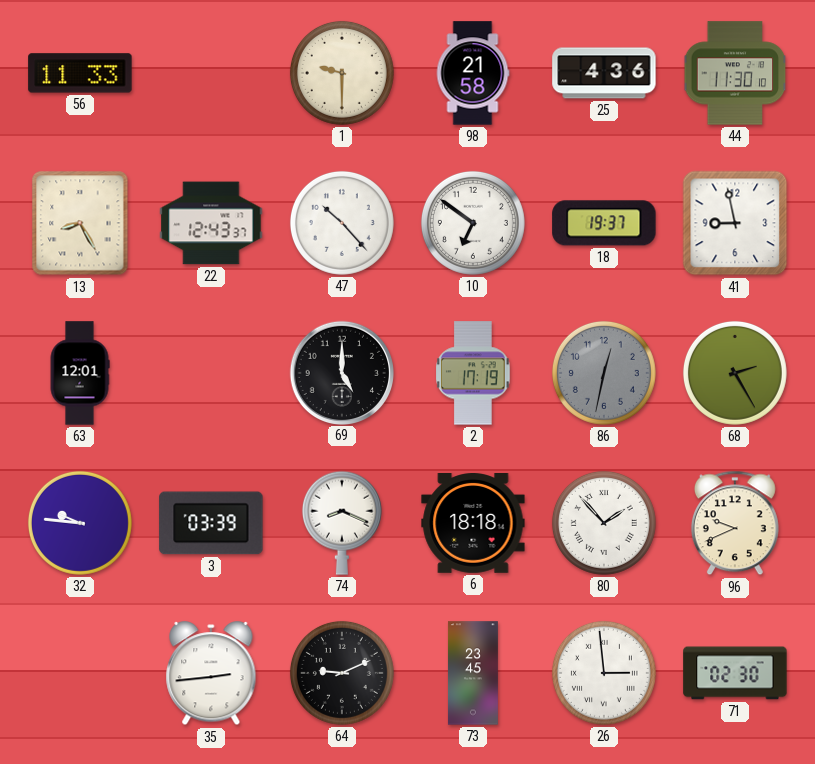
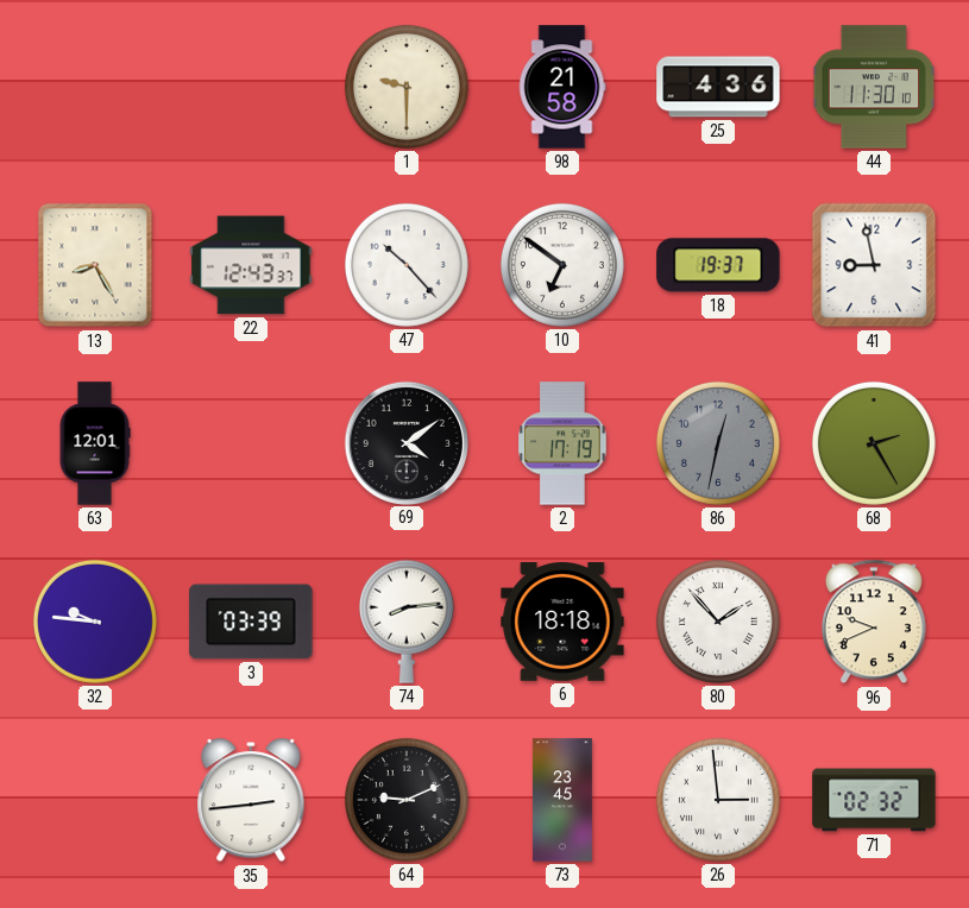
56: 11:33 -> none
69: 5:00 -> 4:09
74: 8:19 -> 8:14
71: 02:30 -> 02:32
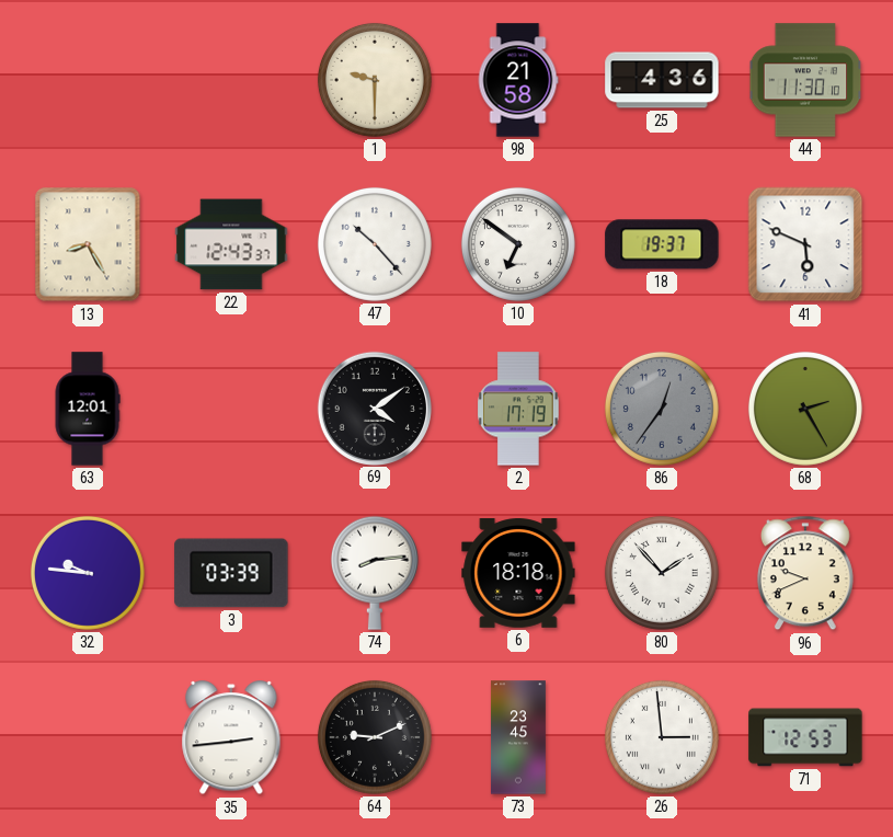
41: 8:58 -> 5:49
86: 12:32 -> 12:36
71: 02:32 -> 12:53
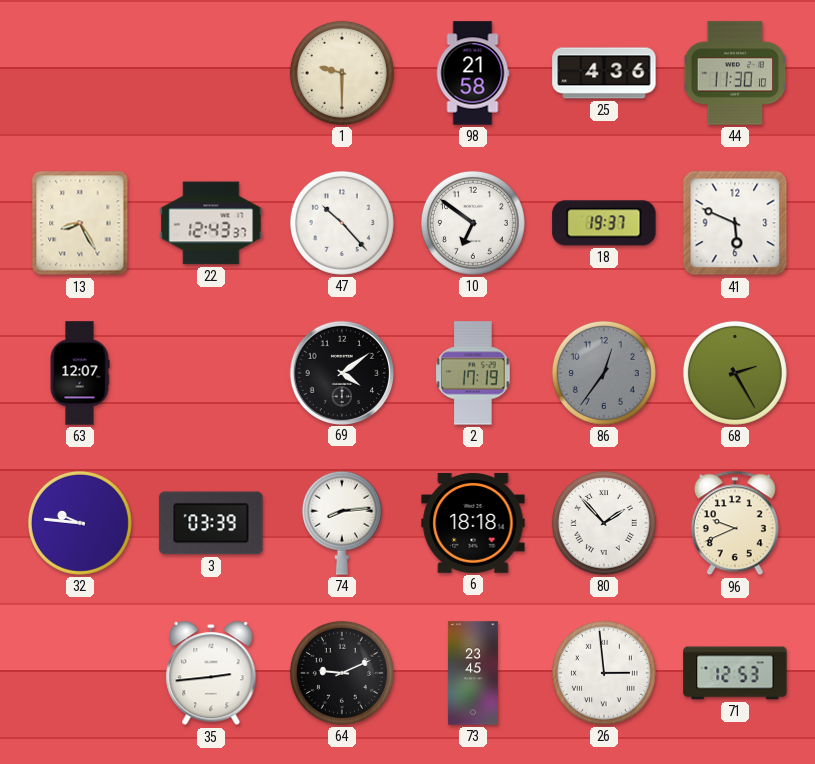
63: 12:01 -> 12:07
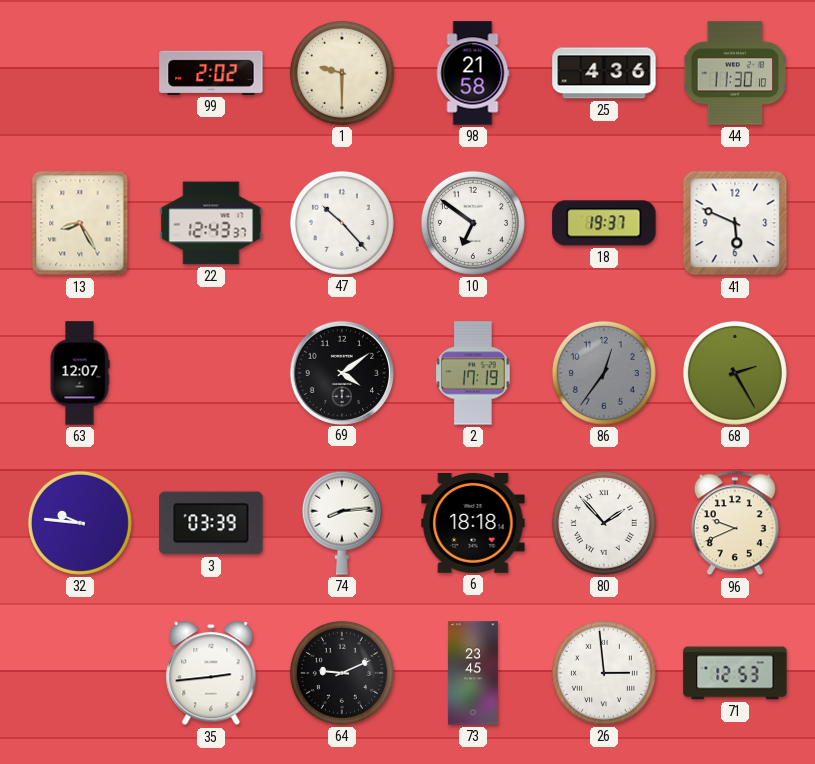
99: none -> 2:02
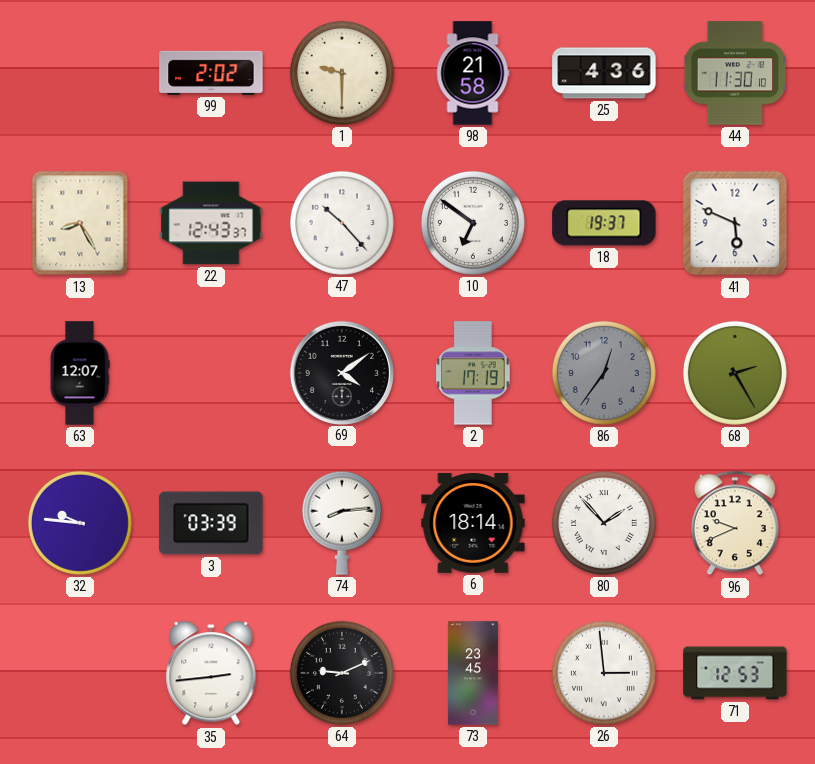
6: 18:18 -> 18:14
